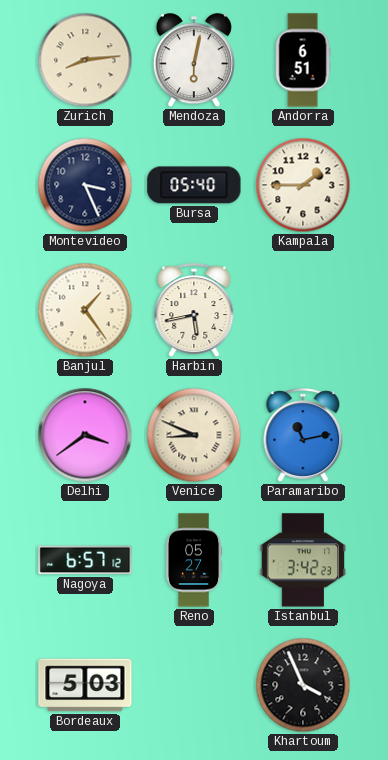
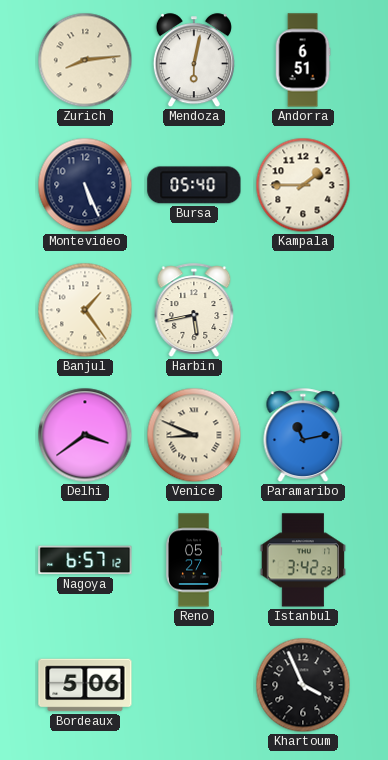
Montevideo: 3:26 -> 5:26
Bordeaux: 5:03 -> 5:06
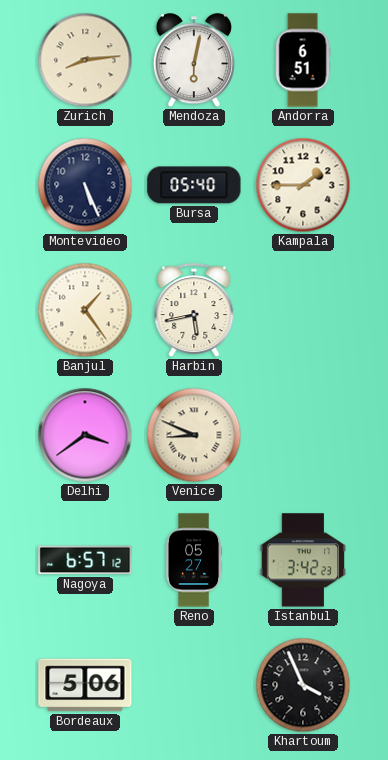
Paramaribo: 11:13 -> none
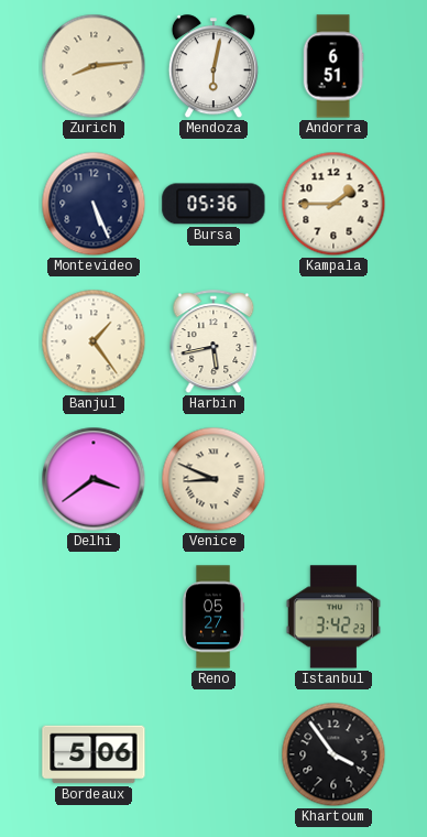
Bursa: 05:40 -> 05:36
Nagoya: 6:57 -> none
Khartoum: 3:56 -> 3:54
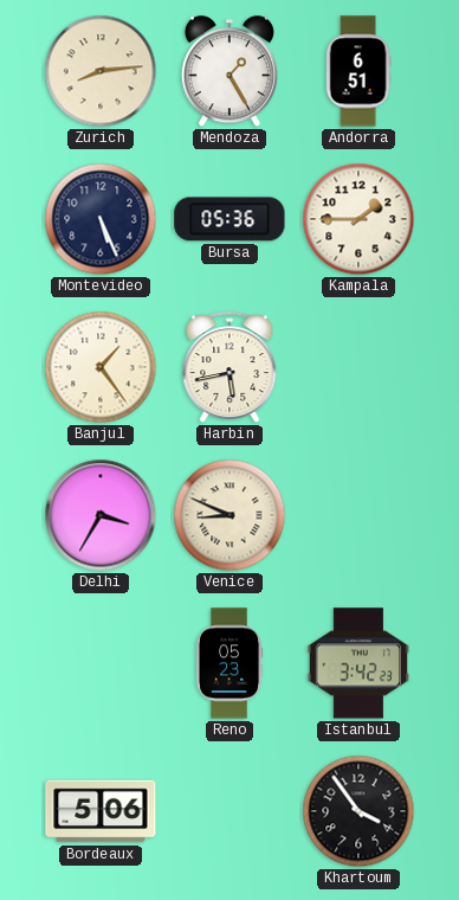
Mendoza: 6:02 -> 1:25
Delhi: 3:39 -> 3:35
Reno: 05:27 -> 05:23
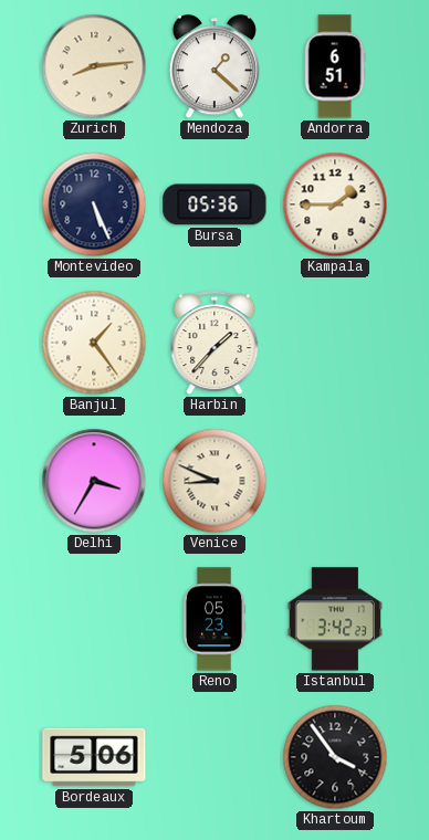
Mendoza: 1:25 -> 1:22
Harbin: 5:43 -> 1:37
